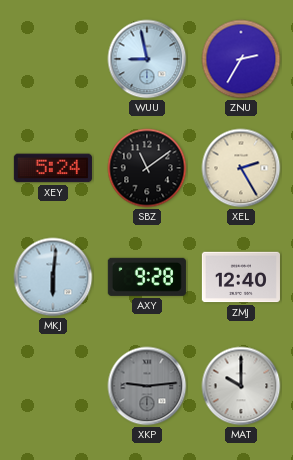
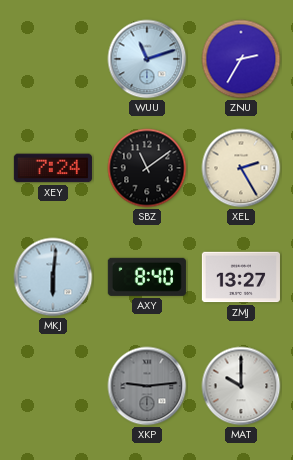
WUU: 8:58 -> 11:12
XEY: 5:24 -> 7:24
AXY: 9:28 -> 8:40
ZMJ: 12:40 -> 13:27
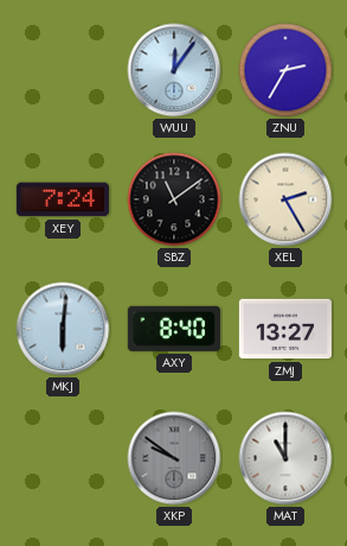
WUU: 11:12 -> 12:06
XKP: 9:14 -> 9:51
MAT: 10:00 -> 11:00
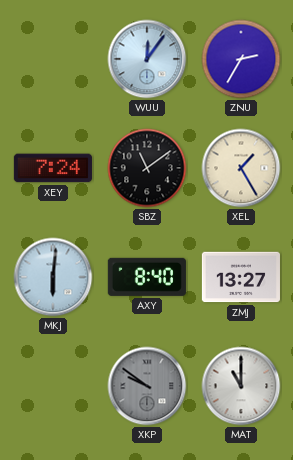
XEL: 2:25 -> 1:25
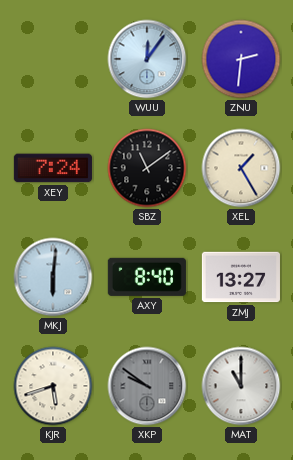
ZNU: 2:35 -> 2:31
KJR: none -> 5:42
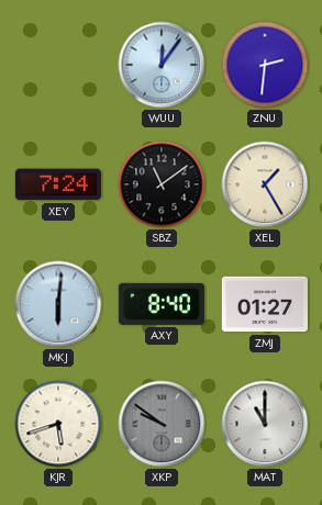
ZMJ: 13:27 -> 01:27
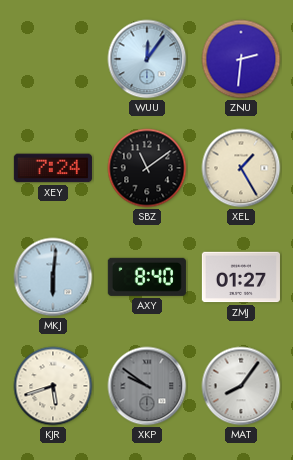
MAT: 11:00 -> 8:06
